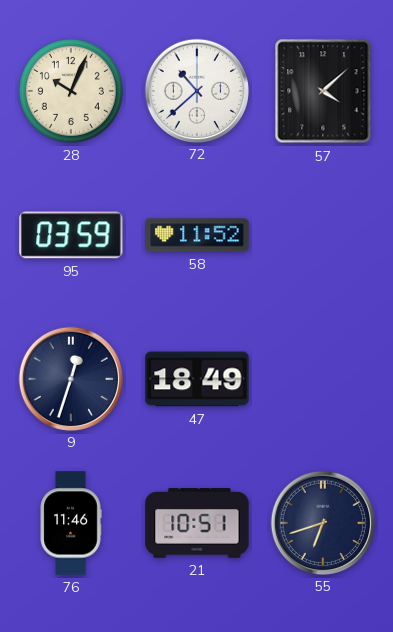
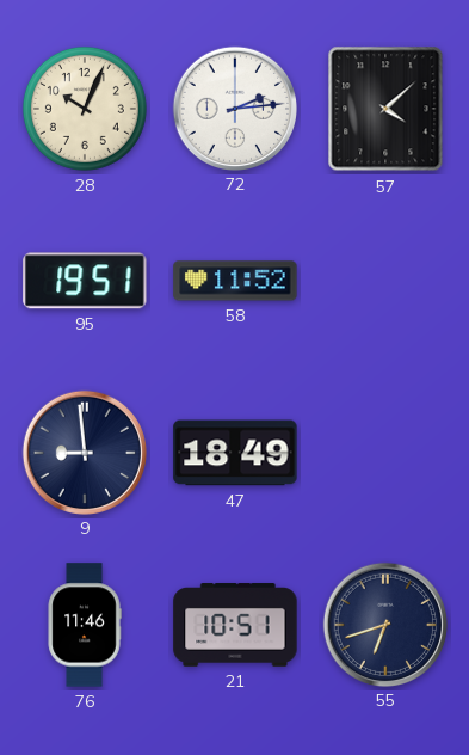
72: 10:38 -> 2:14
95: 03:59 -> 19:51
9: 12:33 -> 8:59
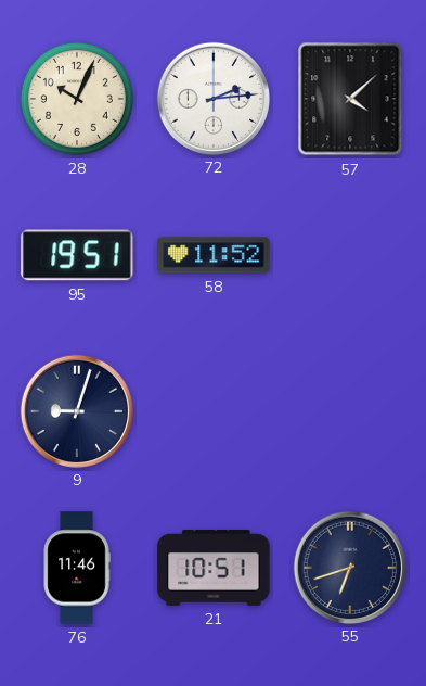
9: 8:59 -> 9:03
47: 18:49 -> none
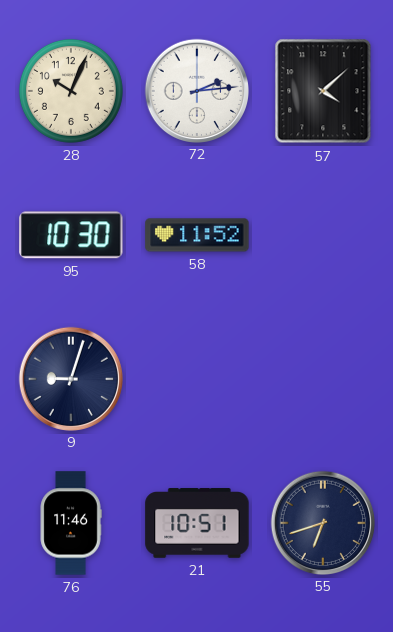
95: 19:51 -> 10:30
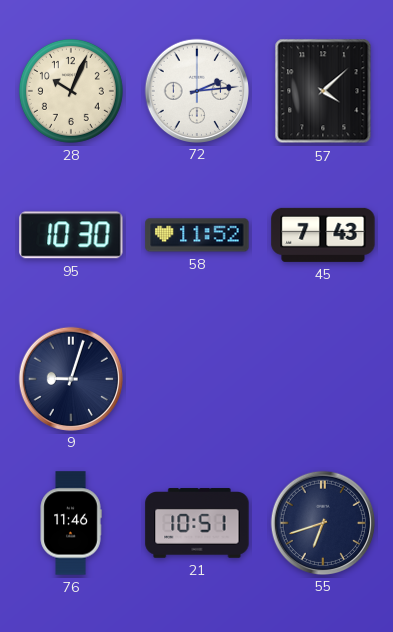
45: none -> 7:43
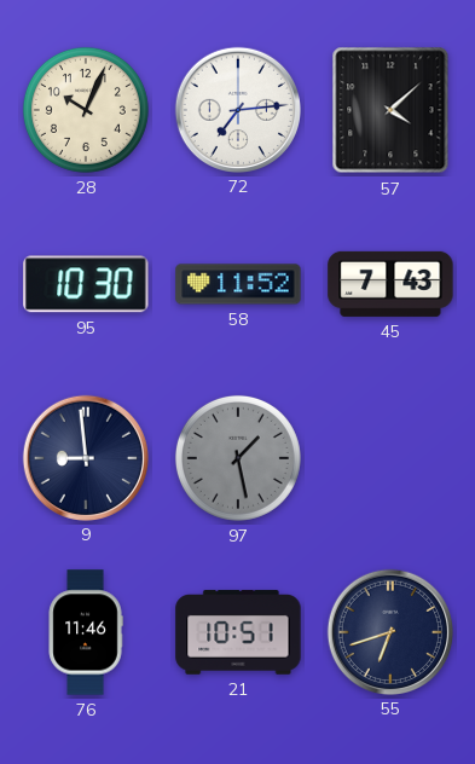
72: 2:14 -> 7:14
9: 9:03 -> 8:59
97: none -> 1:28
